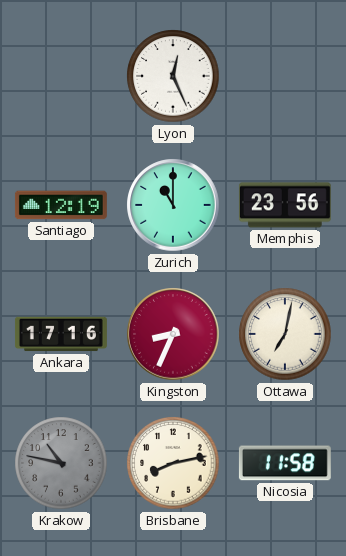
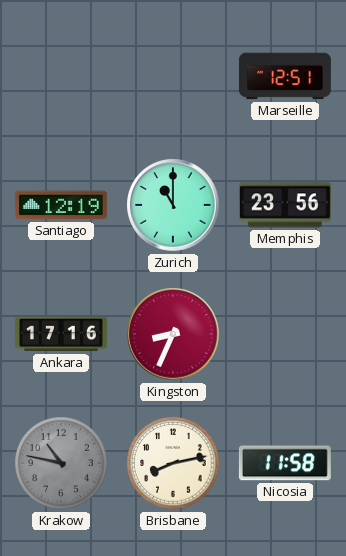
Lyon: 12:26 -> none
Marseille: none -> 12:51
Ottawa: 7:02 -> none
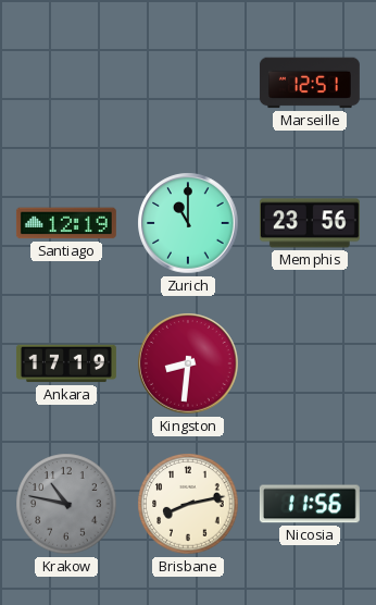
Ankara: 17:16 -> 17:19
Kingston: 8:34 -> 8:31
Nicosia: 11:58 -> 11:56
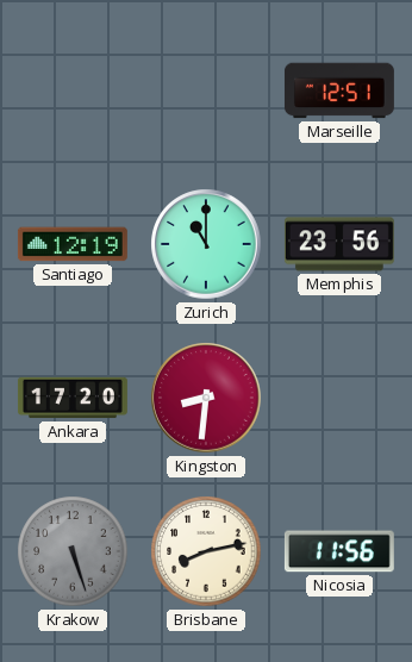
Ankara: 17:19 -> 17:20
Krakow: 10:47 -> 5:27
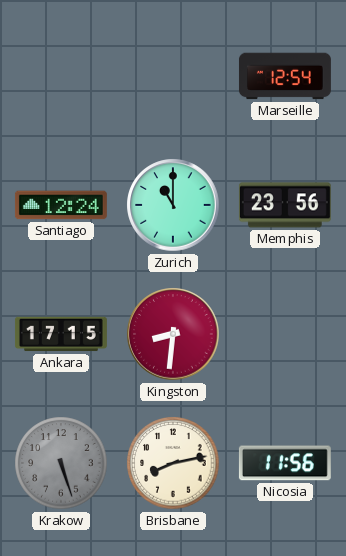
Marseille: 12:51 -> 12:54
Santiago: 12:19 -> 12:24
Ankara: 17:20 -> 17:15
